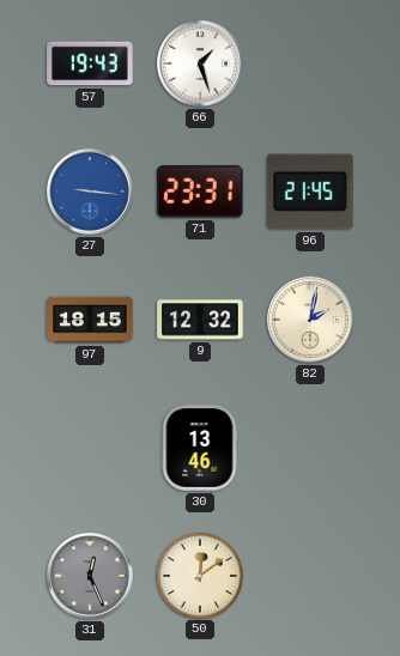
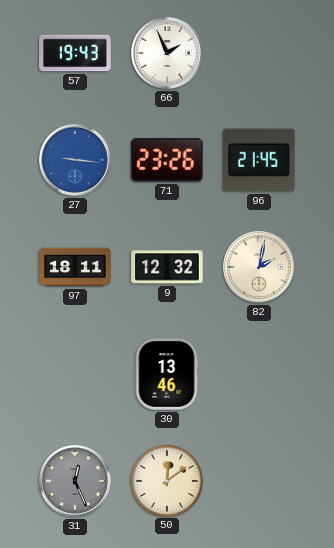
66: 1:27 -> 1:56
71: 23:31 -> 23:26
97: 18:15 -> 18:11
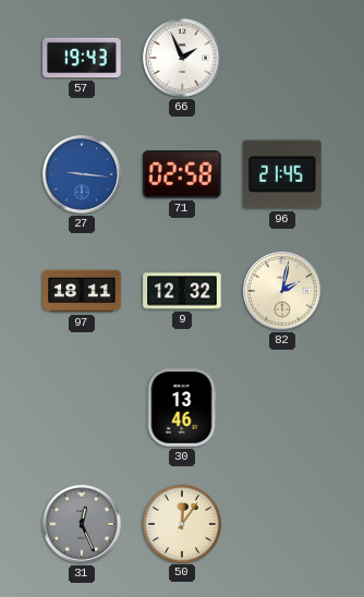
71: 23:26 -> 02:58
50: 12:09 -> 12:06
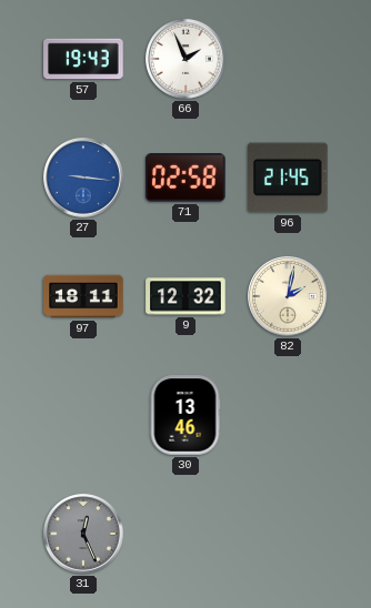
50: 12:06 -> none
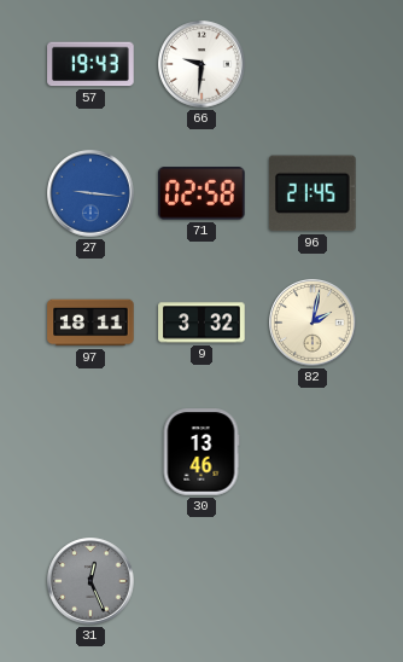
66: 1:56 -> 9:31
9: 12:32 -> 3:32
